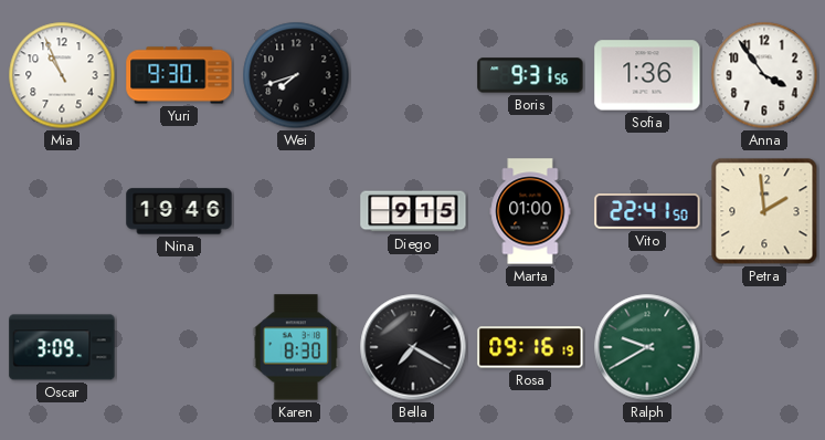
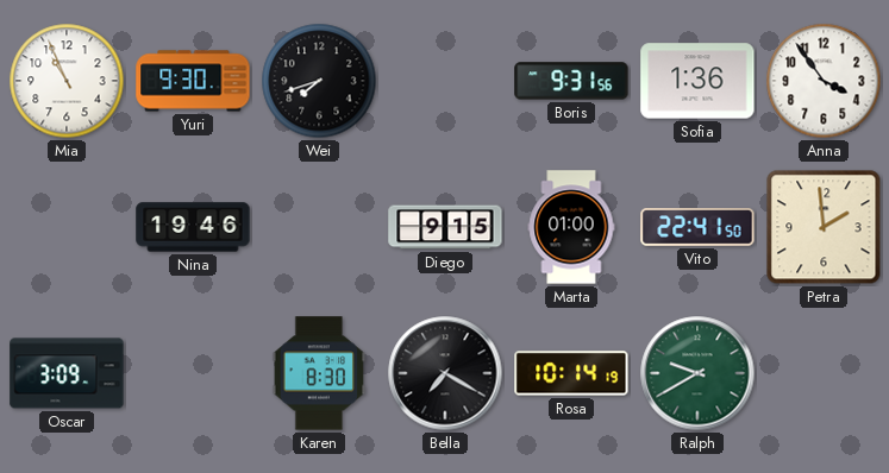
Rosa: 09:16 -> 10:14
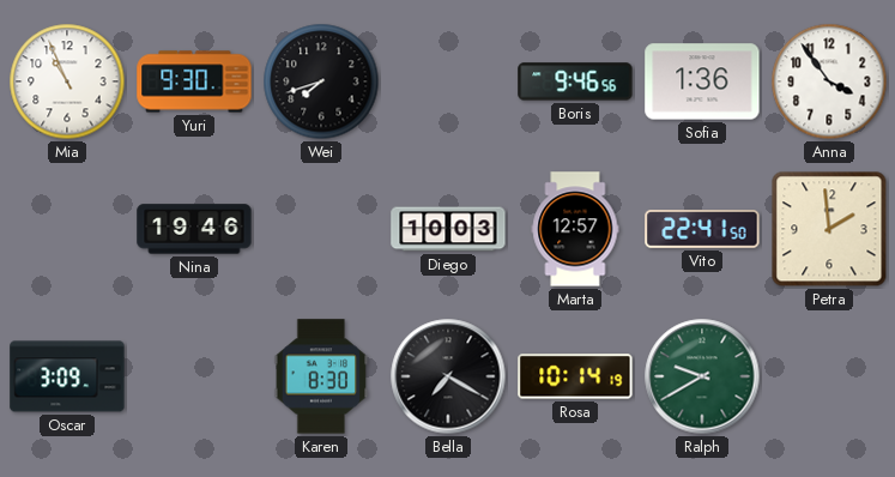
Boris: 9:31 -> 9:46
Diego: 9:15 -> 10:03
Marta: 01:00 -> 12:57
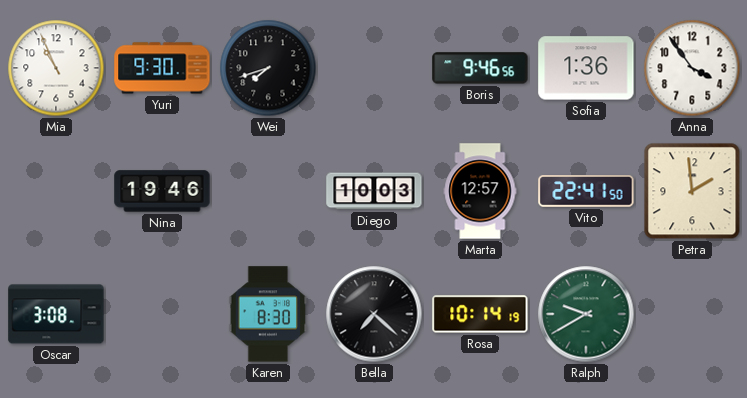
Oscar: 3:09 -> 3:08
Bella: 7:20 -> 7:22
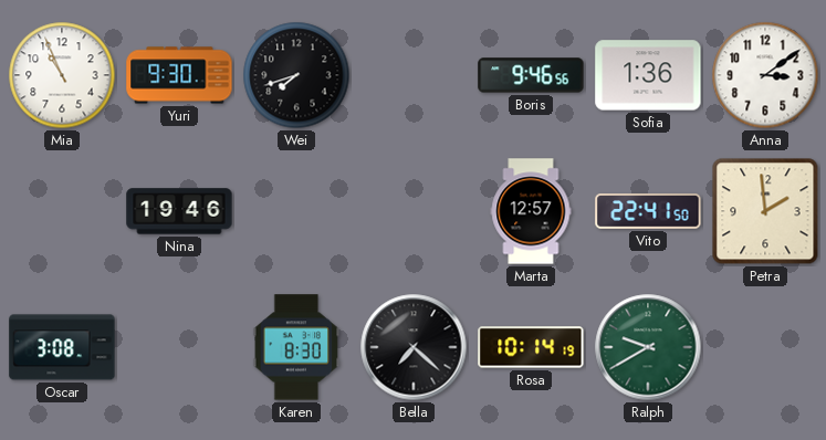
Anna: 3:54 -> 3:09
Diego: 10:03 -> none
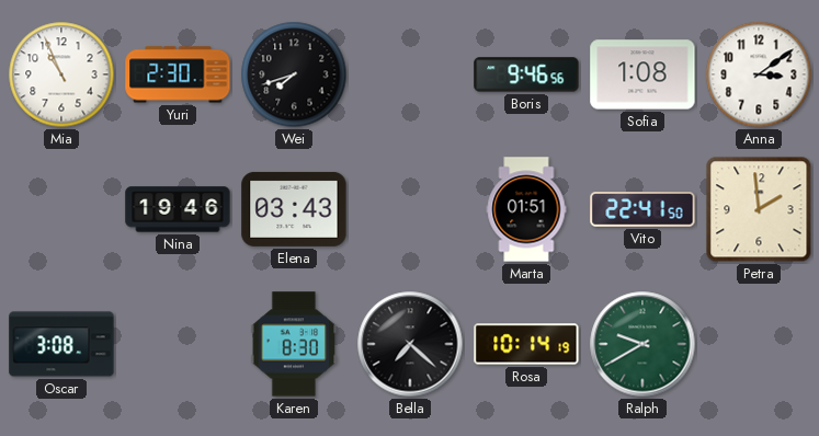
Yuri: 9:30 -> 2:30
Sofia: 1:36 -> 1:08
Elena: none -> 03:43
Marta: 12:57 -> 01:51
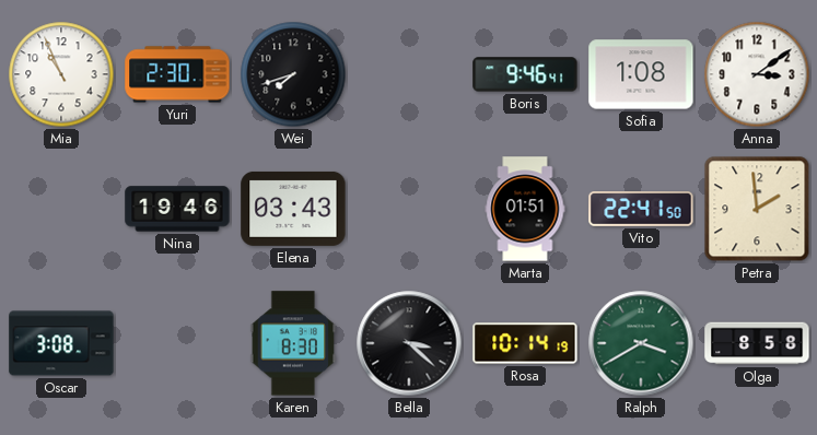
Boris: 9:46:56 -> 9:46:41
Bella: 7:22 -> 3:22
Ralph: 9:40 -> 3:40
Olga: none -> 8:58
